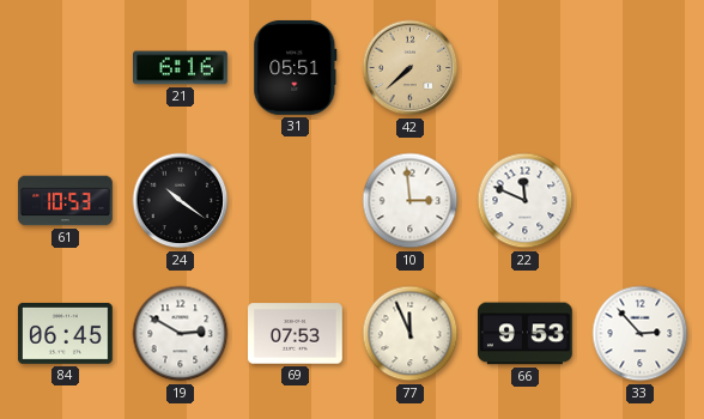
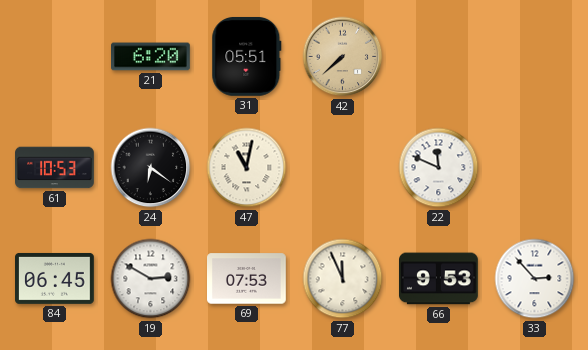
21: 6:16 -> 6:20
24: 10:21 -> 6:21
47: none -> 11:02
10: 2:59 -> none
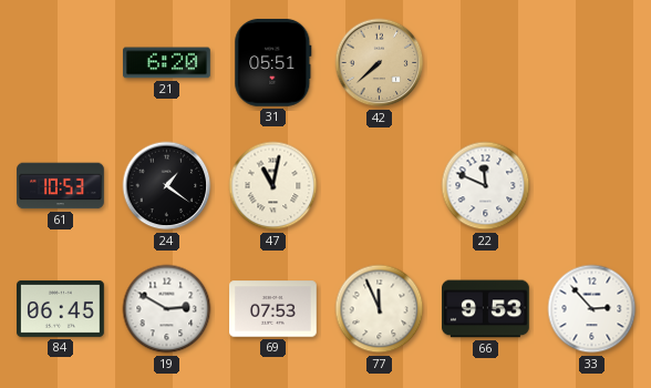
24: 6:21 -> 1:21
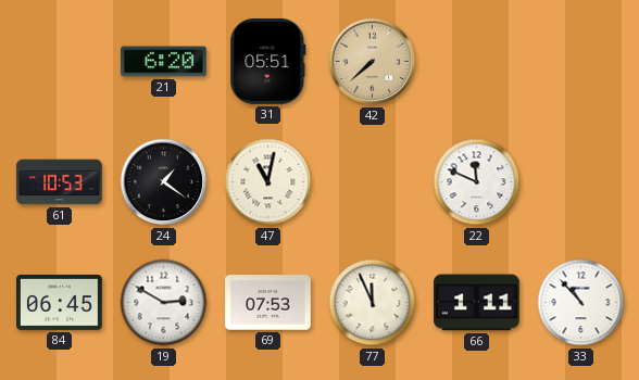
66: 9:53 -> 1:11
33: 2:53 -> 10:53
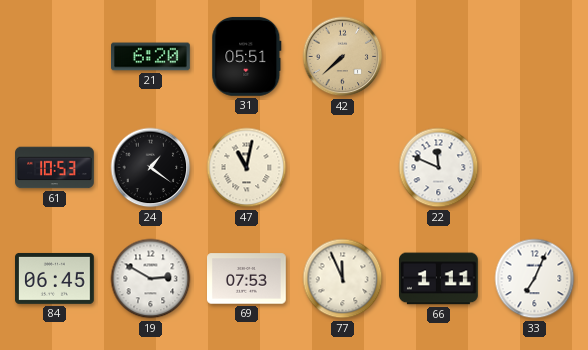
33: 10:53 -> 7:04
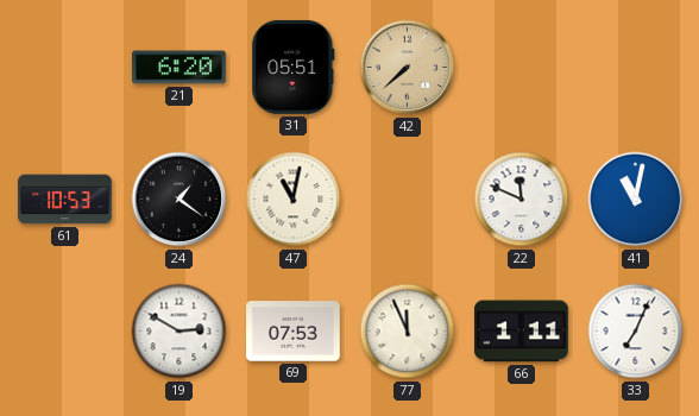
41: none -> 11:02
84: 06:45 -> none
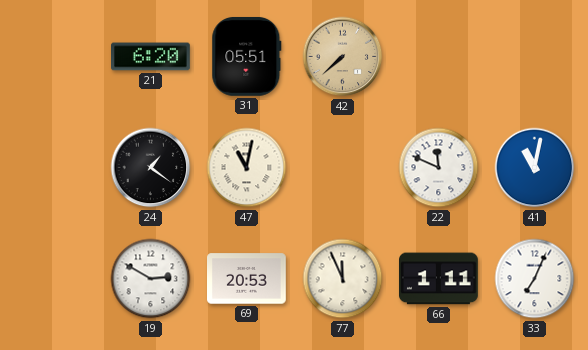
61: 10:53 -> none
69: 07:53 -> 20:53
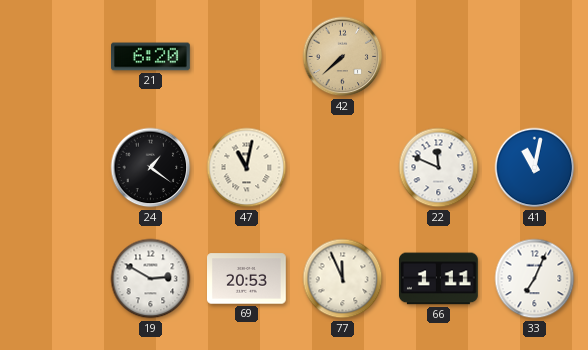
31: 05:51 -> none
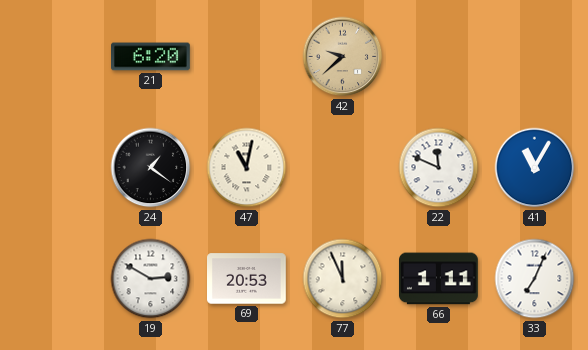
42: 7:38 -> 9:38
41: 11:02 -> 11:05
